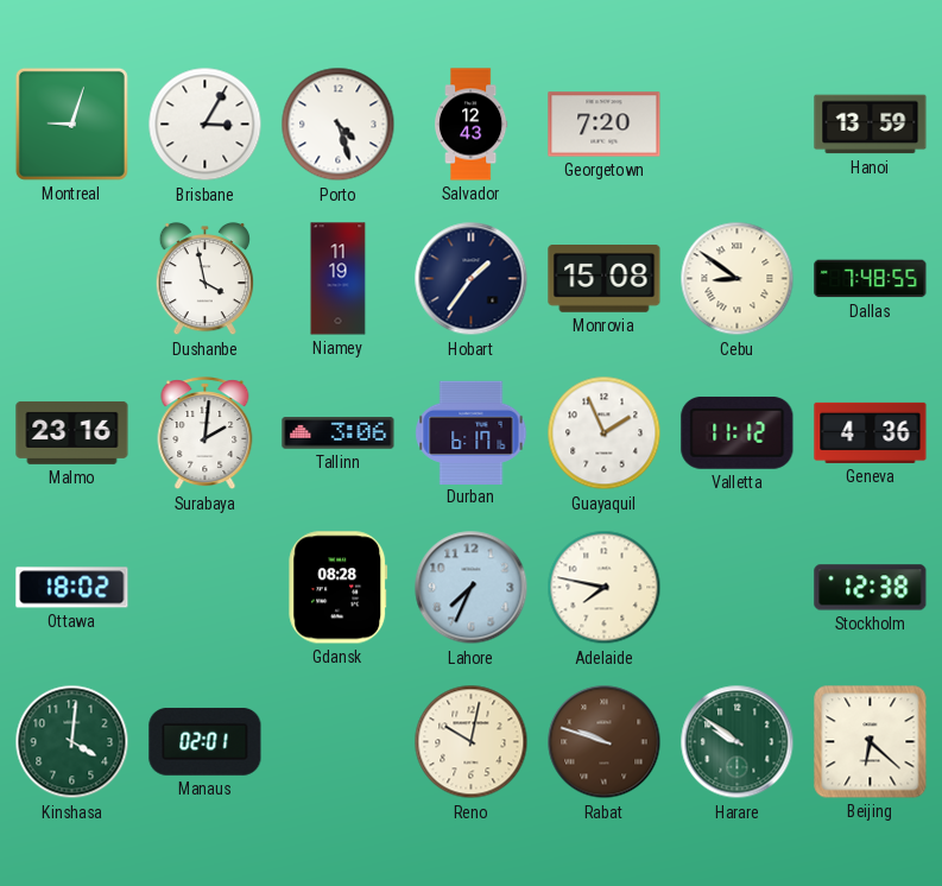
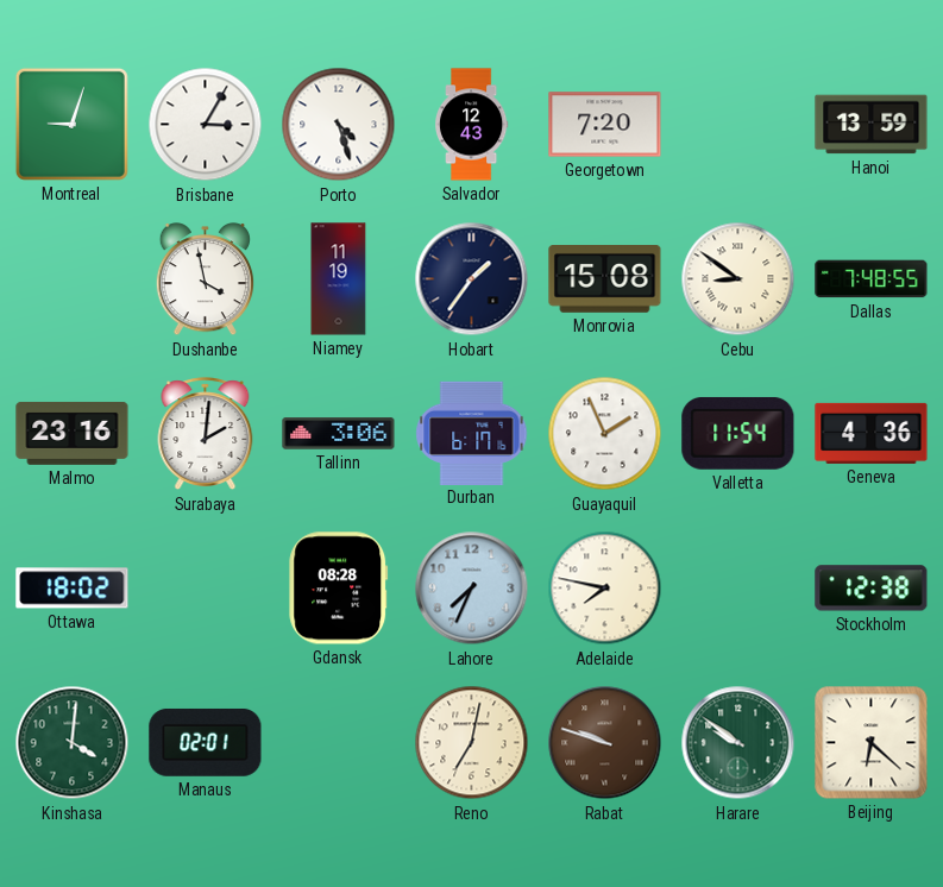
Valletta: 11:12 -> 11:54
Reno: 10:02 -> 7:02
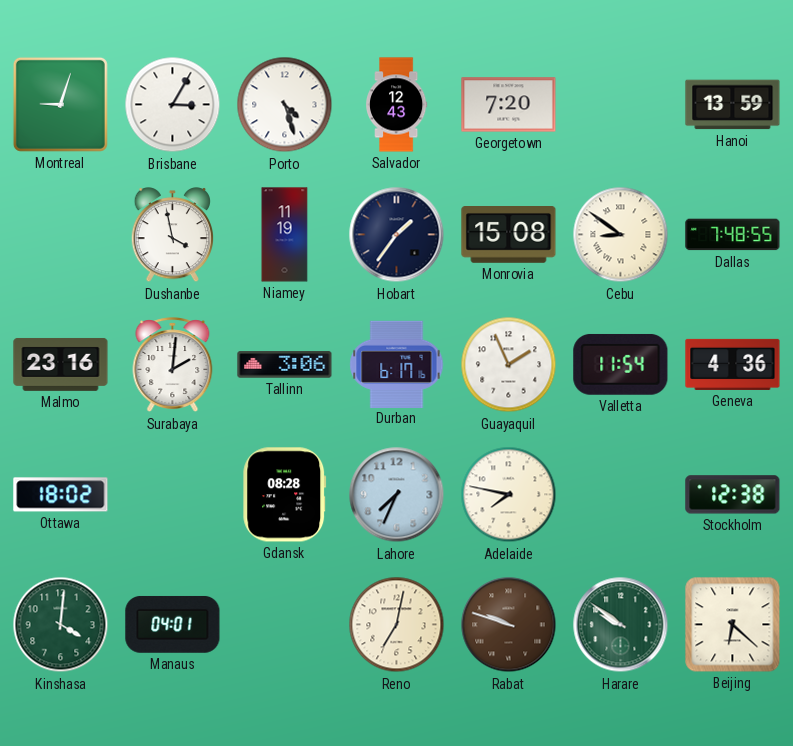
Manaus: 02:01 -> 04:01
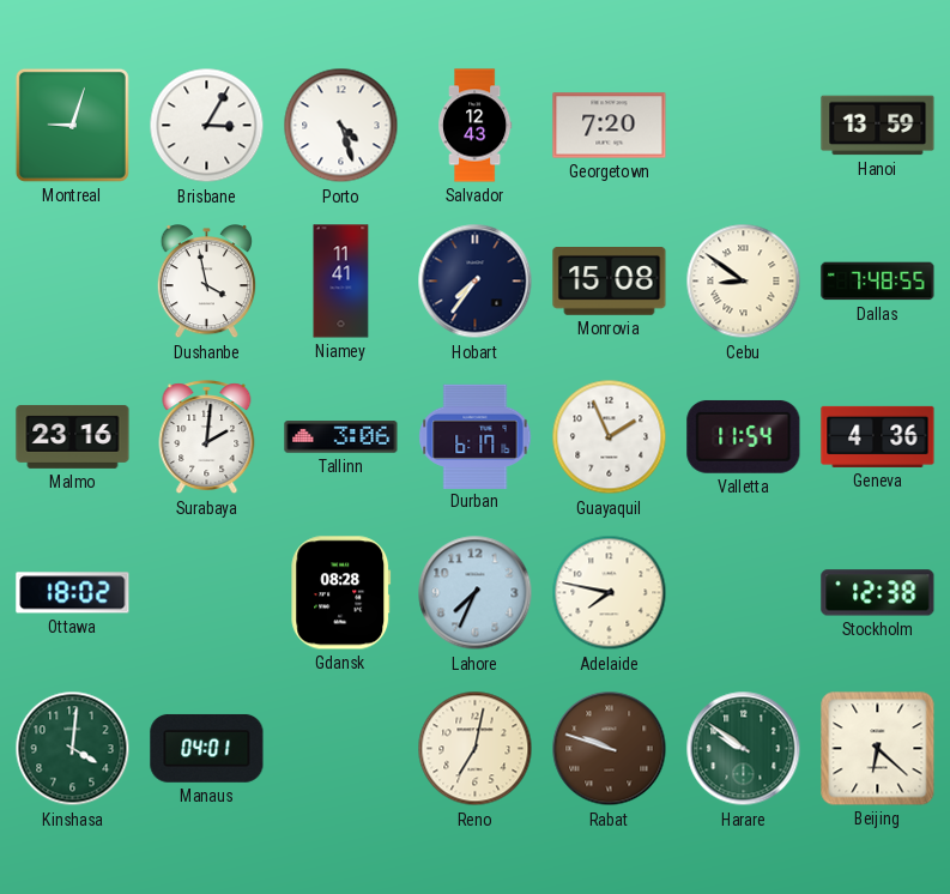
Niamey: 11:19 -> 11:41
Hobart: 1:36 -> 7:36
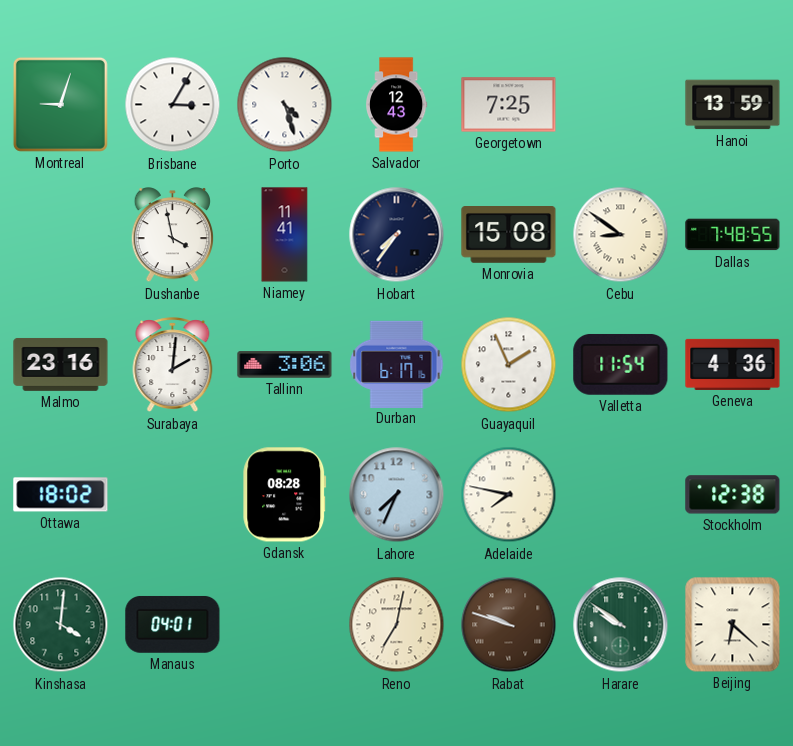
Georgetown: 7:20 -> 7:25
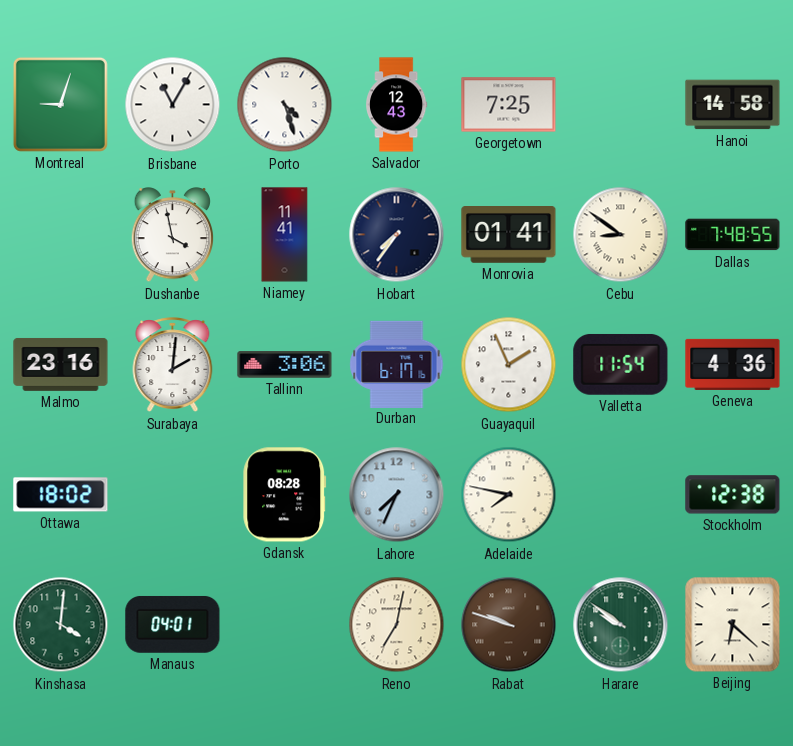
Brisbane: 3:05 -> 11:05
Hanoi: 13:59 -> 14:58
Monrovia: 15:08 -> 01:41
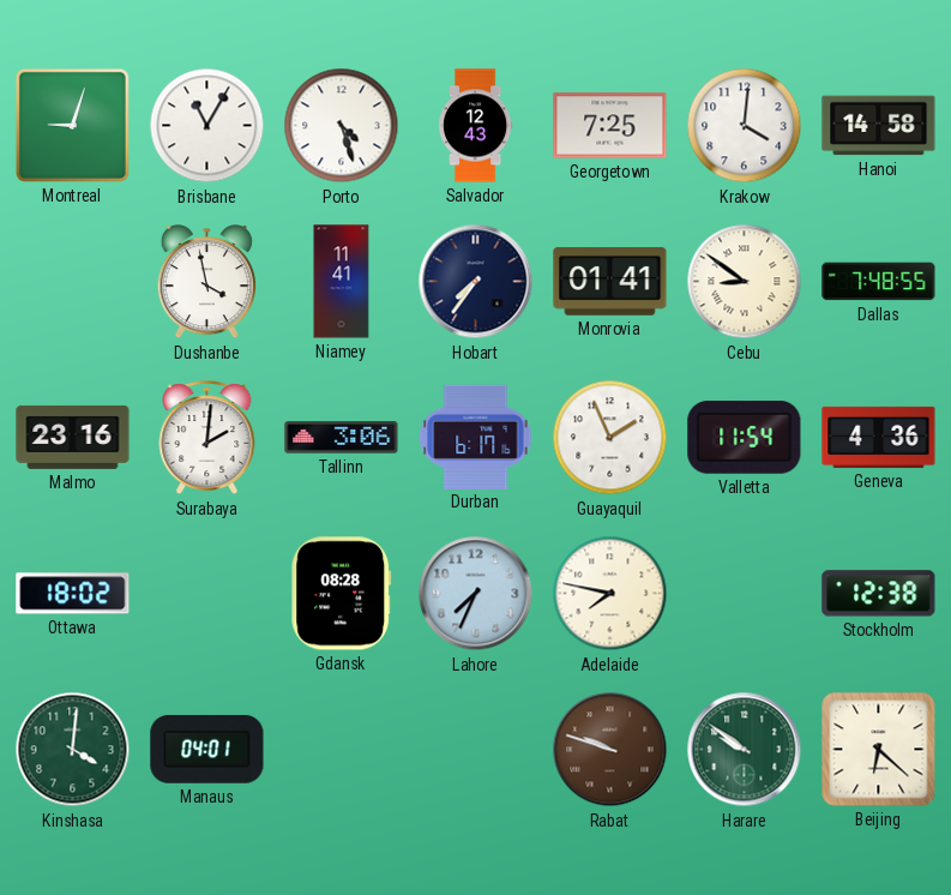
Krakow: none -> 4:01
Reno: 7:02 -> none
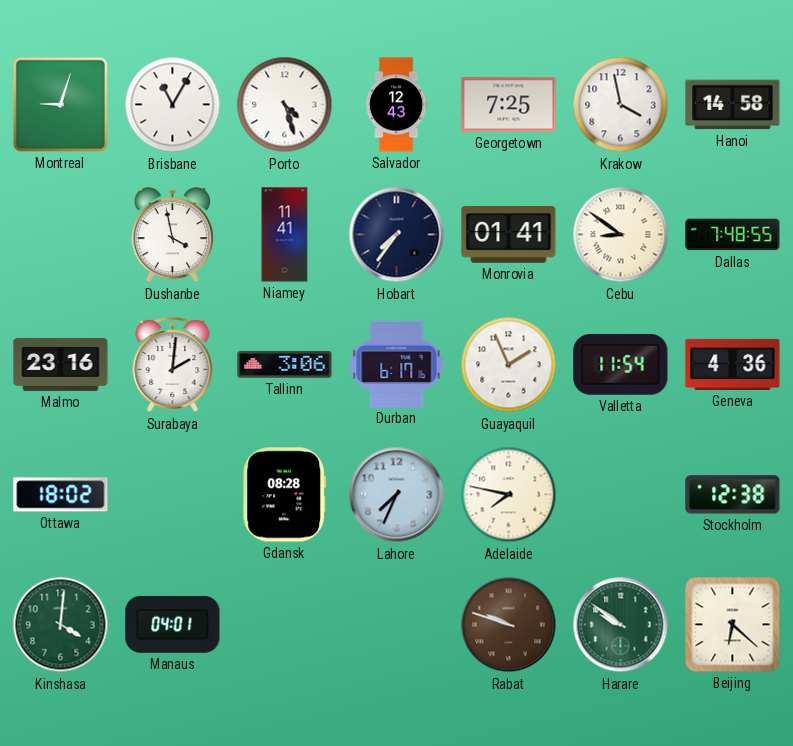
Krakow: 4:01 -> 3:58
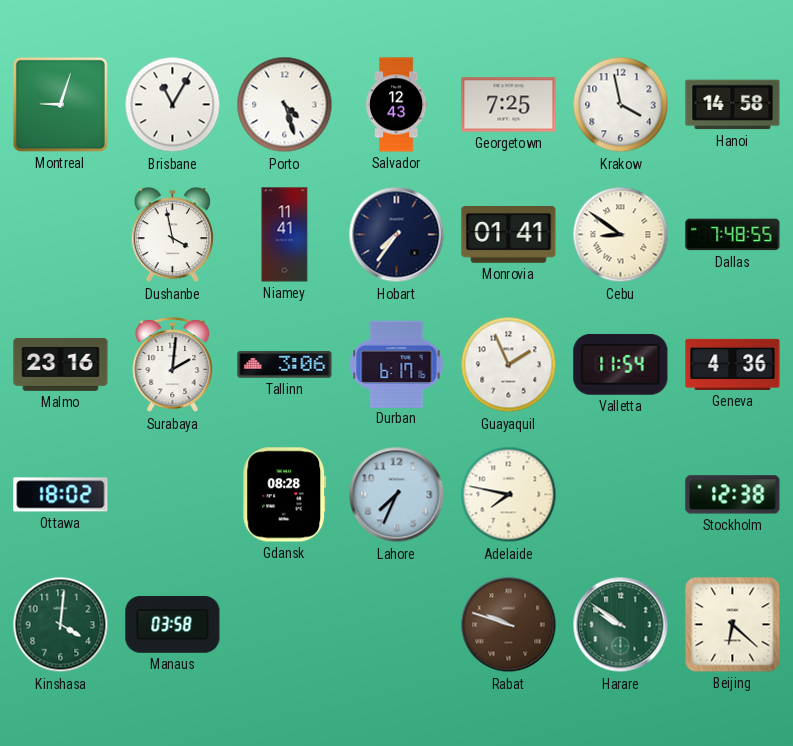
Manaus: 04:01 -> 03:58
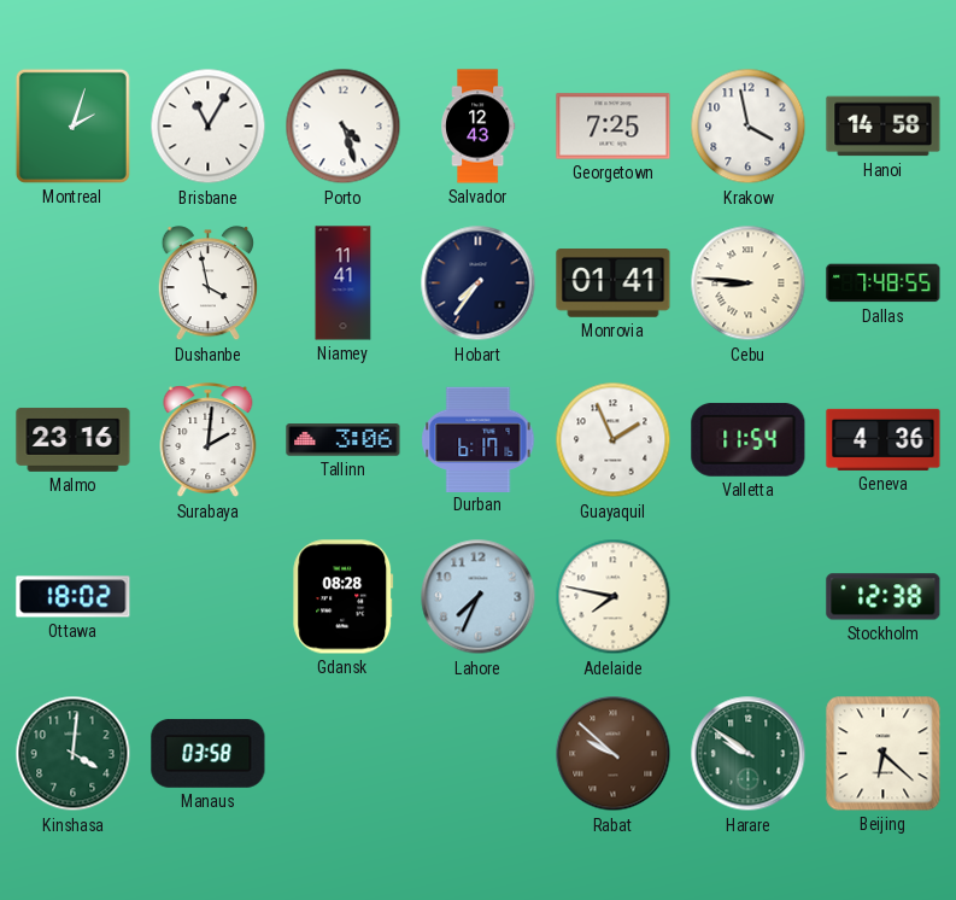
Montreal: 9:03 -> 2:03
Cebu: 8:51 -> 8:46
Rabat: 9:48 -> 9:52
